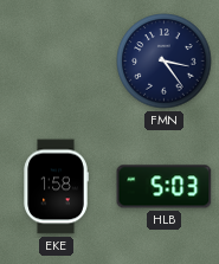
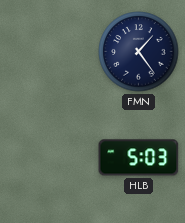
FMN: 3:24 -> 1:24
EKE: 1:58 -> none
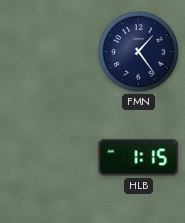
HLB: 5:03 -> 1:15
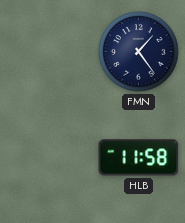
HLB: 1:15 -> 11:58
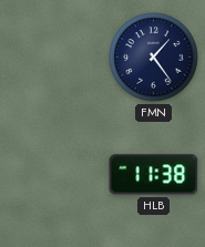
HLB: 11:58 -> 11:38
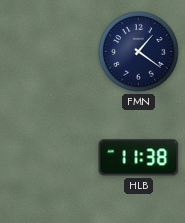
FMN: 1:24 -> 1:21
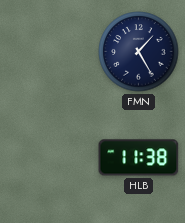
FMN: 1:21 -> 1:25
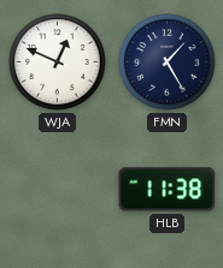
WJA: none -> 12:49
